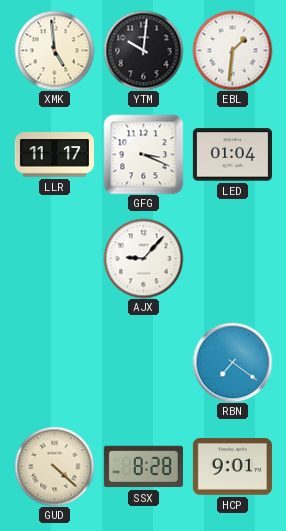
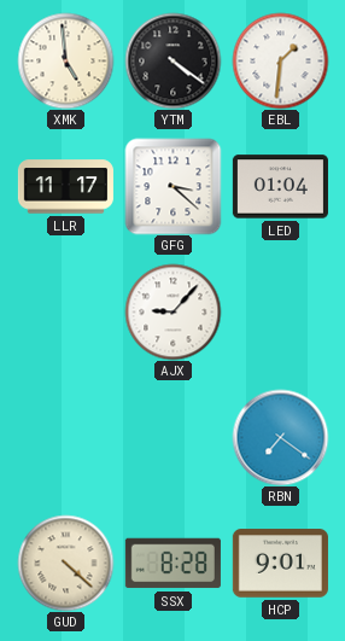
YTM: 10:01 -> 4:21
GFG: 3:19 -> 3:22
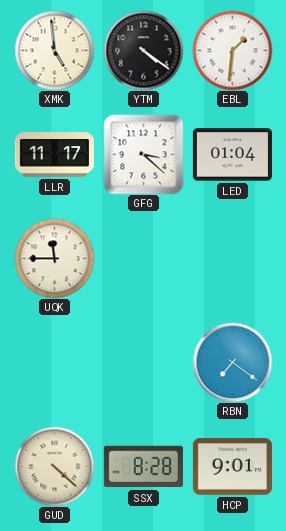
UQK: none -> 11:45
AJX: 9:07 -> none
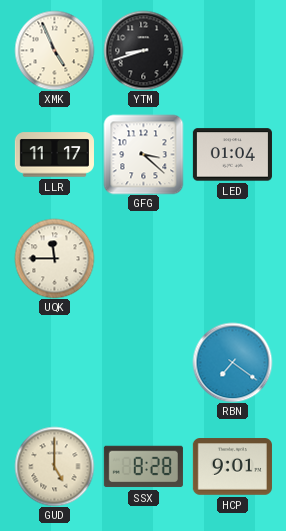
XMK: 4:59 -> 4:56
YTM: 4:21 -> 8:42
EBL: 1:31 -> none
GUD: 4:22 -> 5:00
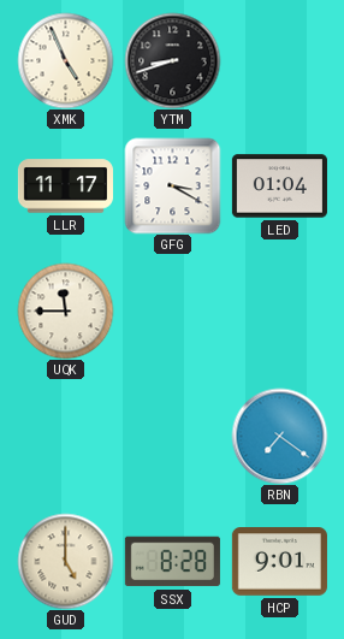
GFG: 3:22 -> 3:20
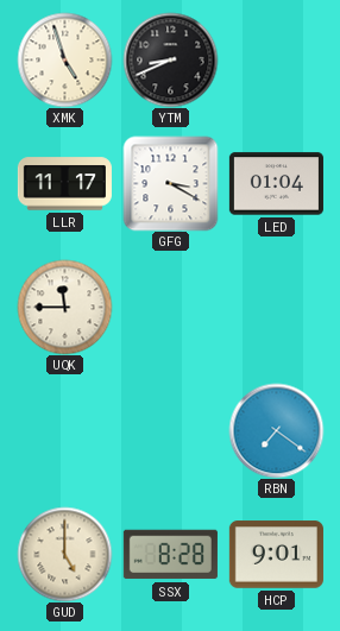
XMK: 4:56 -> 4:57
YTM: 8:42 -> 8:41
